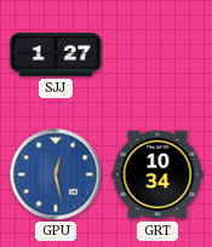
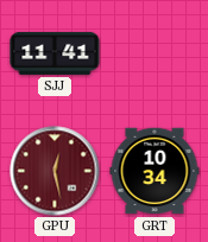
SJJ: 1:27 -> 11:41
GPU dial: blue -> burgundy
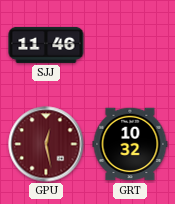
SJJ: 11:41 -> 11:46
GRT: 10:34 -> 10:32
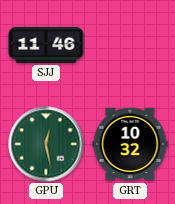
GPU dial: burgundy -> green
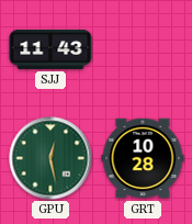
SJJ: 11:46 -> 11:43
GRT: 10:32 -> 10:28
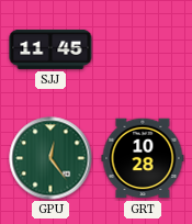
SJJ: 11:43 -> 11:45
GPU: 12:28 -> 12:24
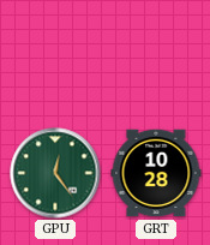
SJJ: 11:45 -> none
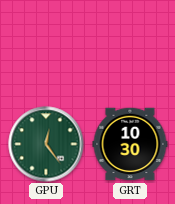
GRT: 10:28 -> 10:30
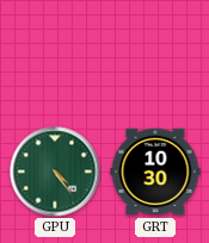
GPU: 12:24 -> 4:24
